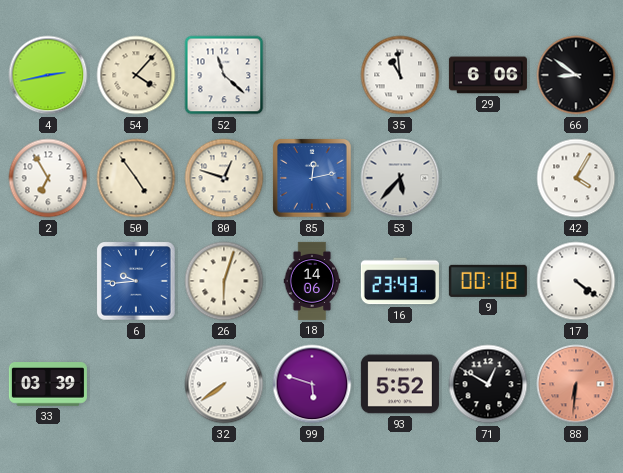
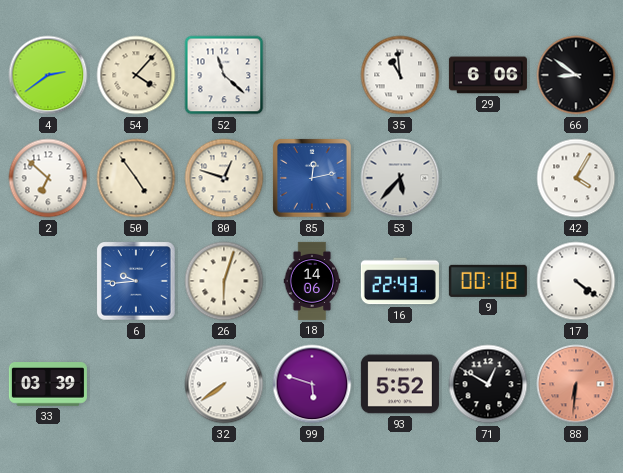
4: 2:43 -> 2:39
2: 6:55 -> 6:52
16: 23:43 -> 22:43
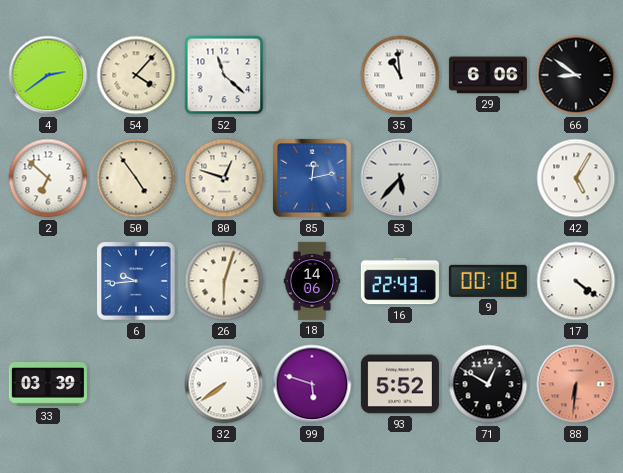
42: 4:05 -> 5:05
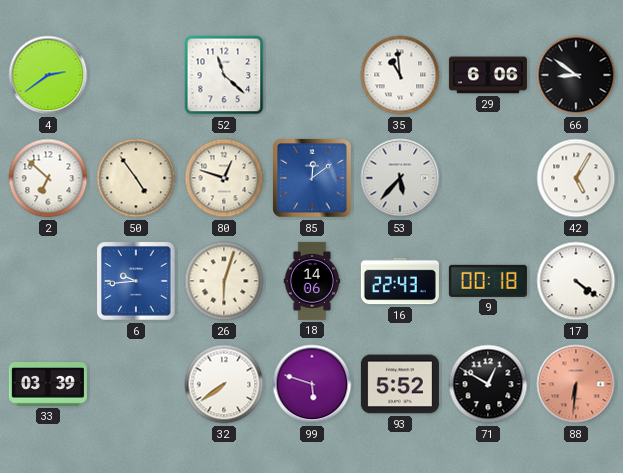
54: 4:07 -> none
85: 12:13 -> 12:09
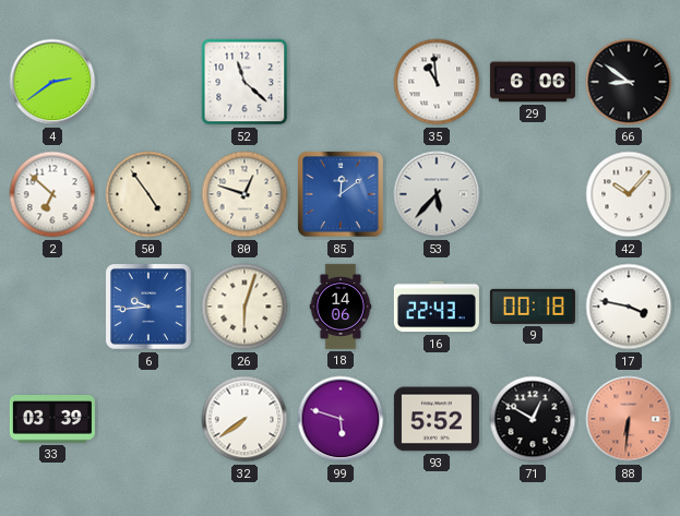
42: 5:05 -> 10:07
17: 4:21 -> 3:47
